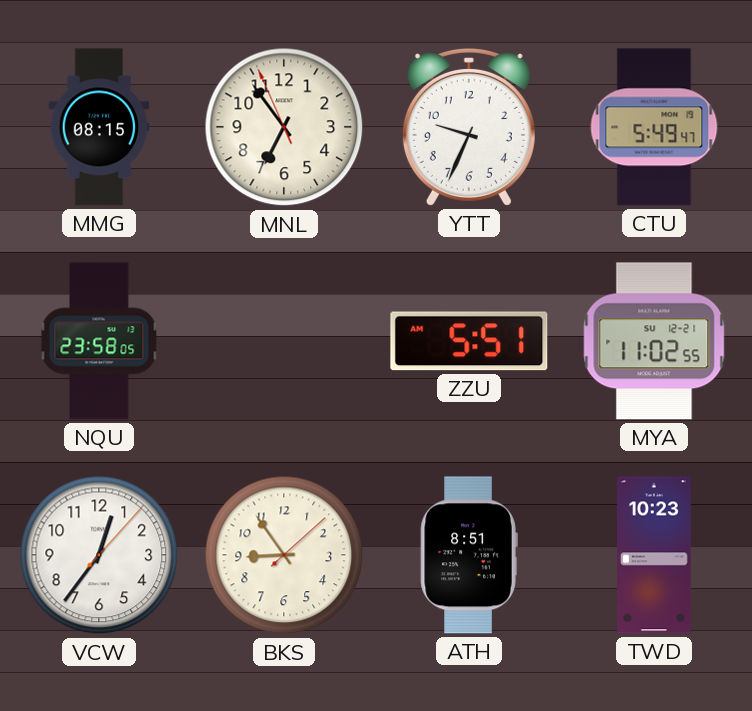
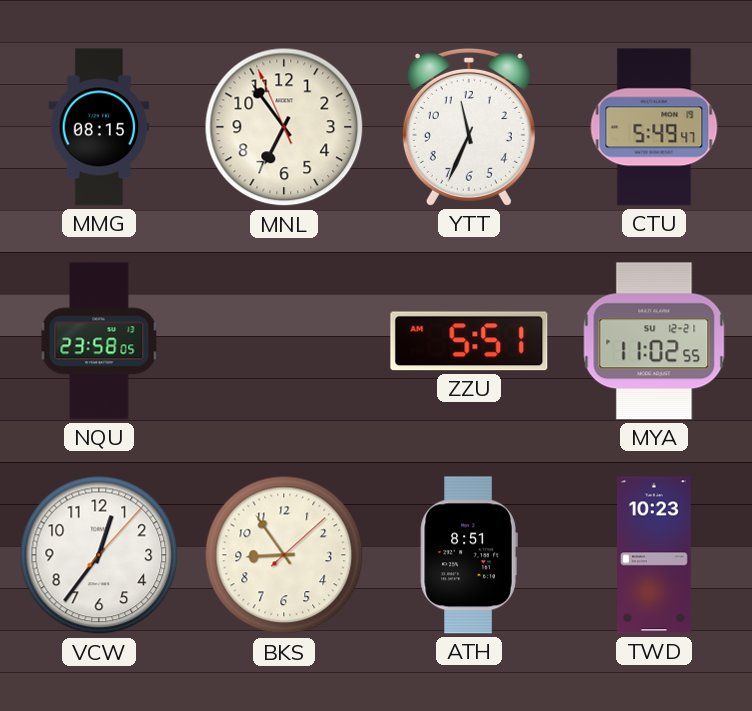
YTT: 9:34 -> 11:34
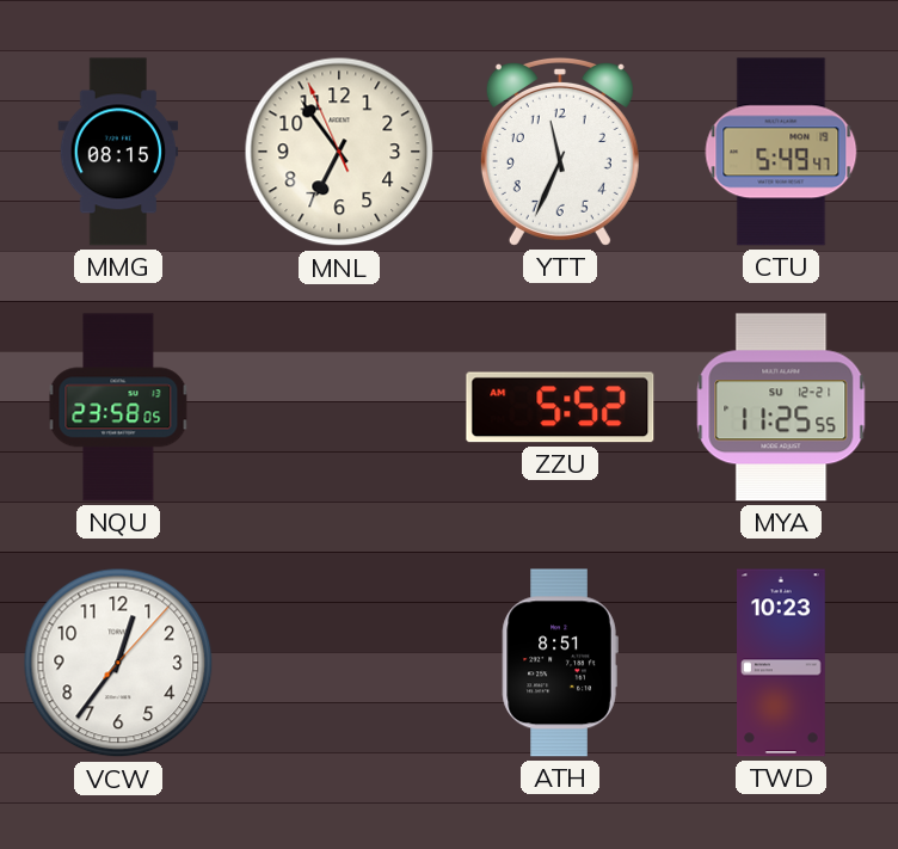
ZZU: 5:51 -> 5:52
MYA: 11:02 -> 11:25
BKS: 8:54 -> none
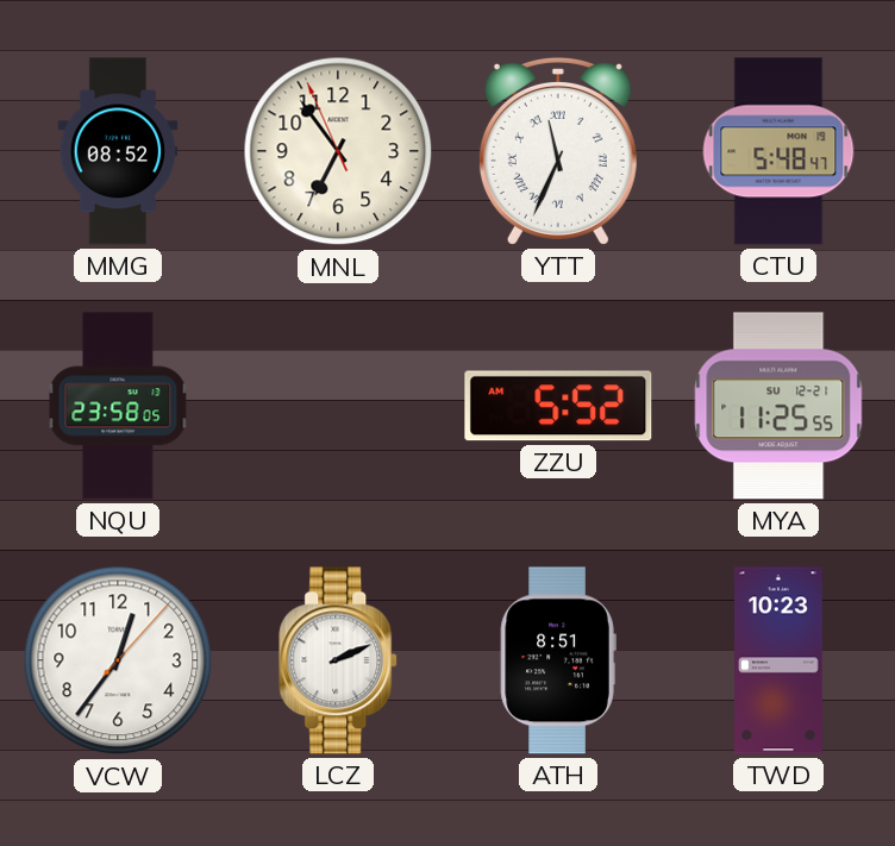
MMG: 08:15 -> 08:52
YTT numerals: Arabic -> Roman
CTU: 5:49 -> 5:48
LCZ: none -> 2:11
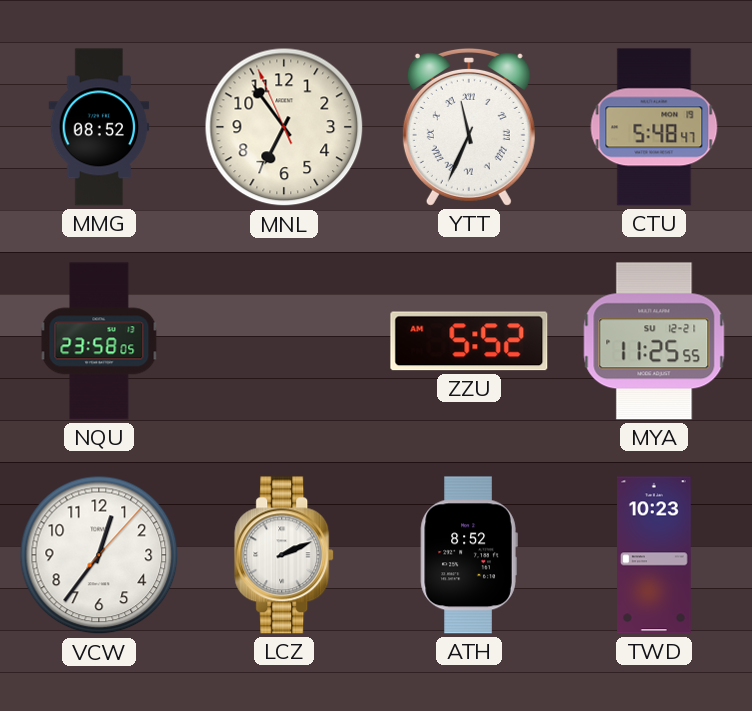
ATH: 8:51 -> 8:52
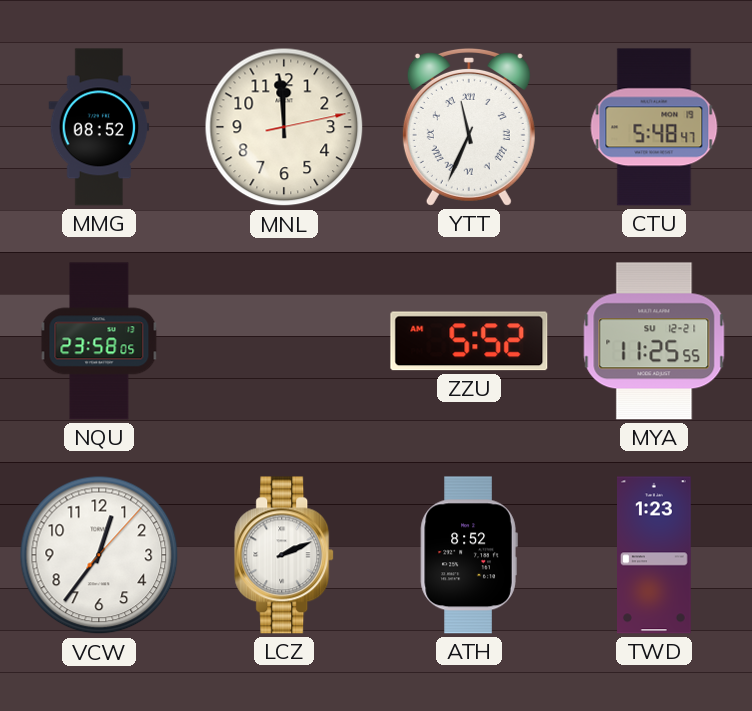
MNL: 6:53 -> 11:59
TWD: 10:23 -> 1:23
